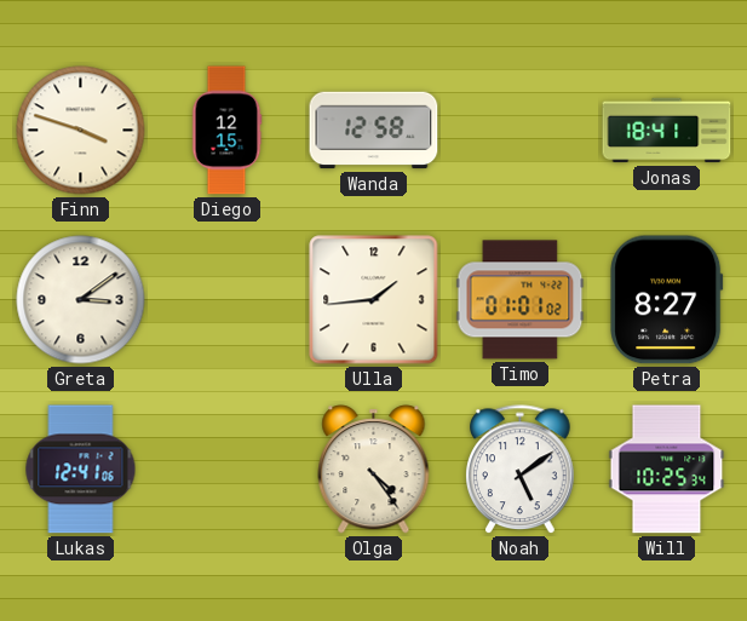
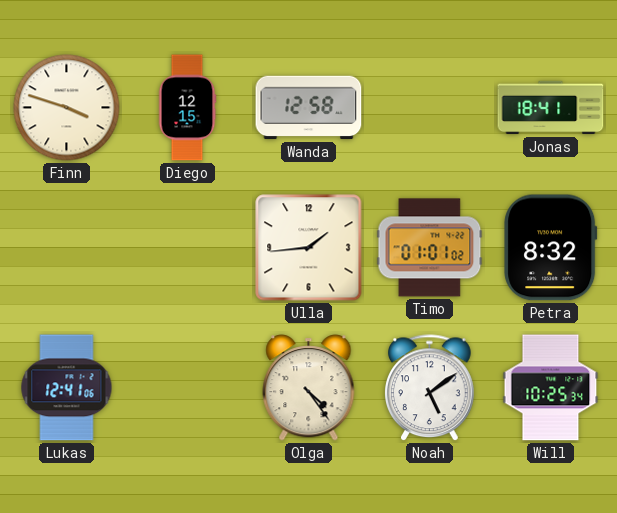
Greta: 3:09 -> none
Petra: 8:27 -> 8:32
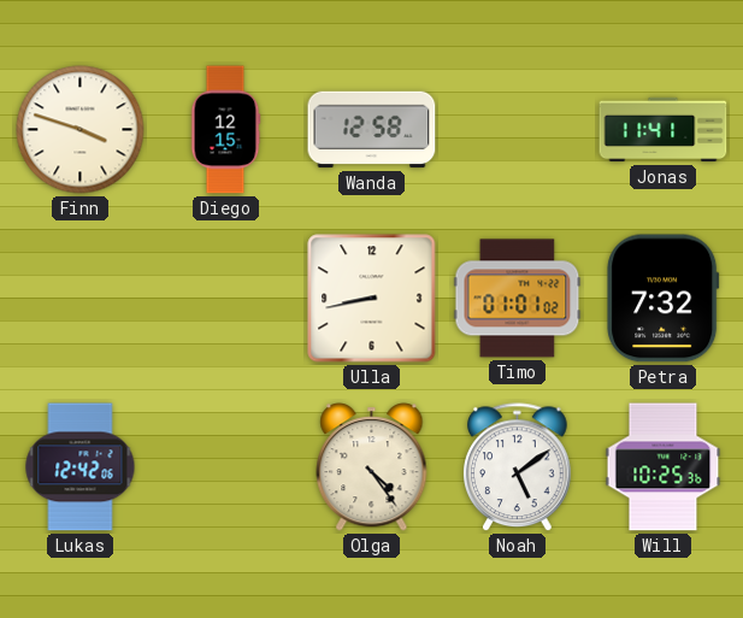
Jonas: 18:41 -> 11:41
Ulla: 1:44 -> 8:43
Petra: 8:32 -> 7:32
Lukas: 12:41 -> 12:42
Will: 10:25:34 -> 10:25:36
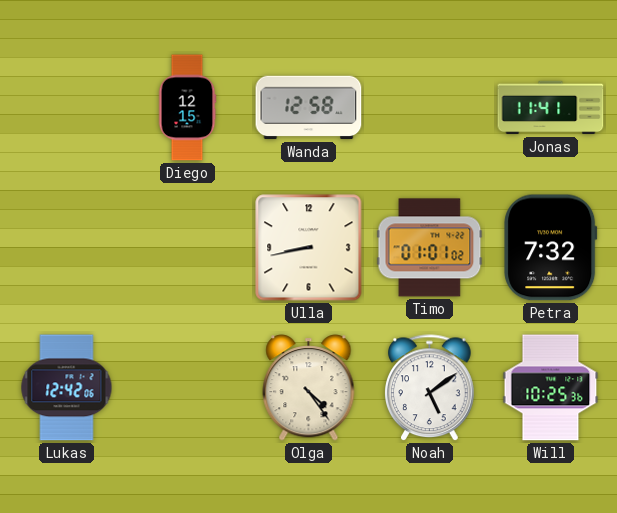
Finn: 3:48 -> none
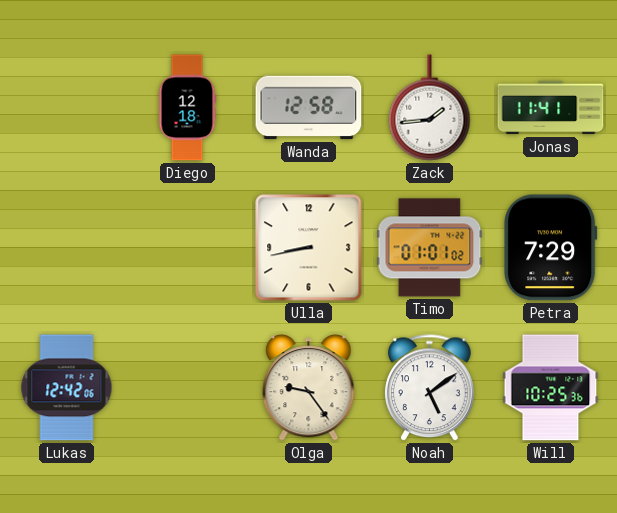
Diego: 12:15 -> 12:18
Zack: none -> 1:44
Petra: 7:32 -> 7:29
Olga: 4:24 -> 9:24
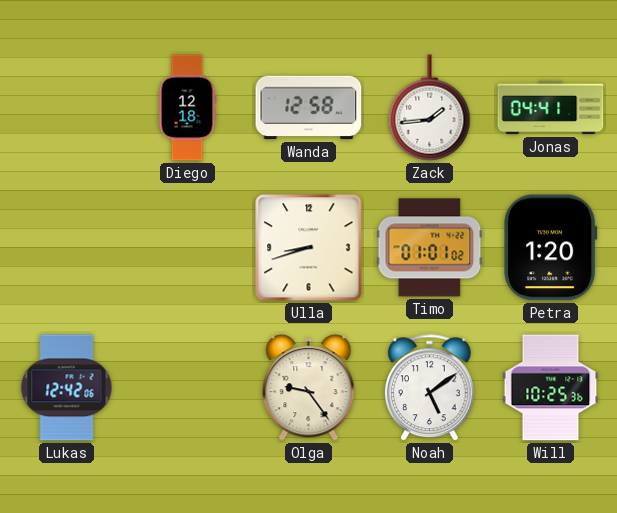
Jonas: 11:41 -> 04:41
Ulla: 8:43 -> 8:42
Petra: 7:29 -> 1:20
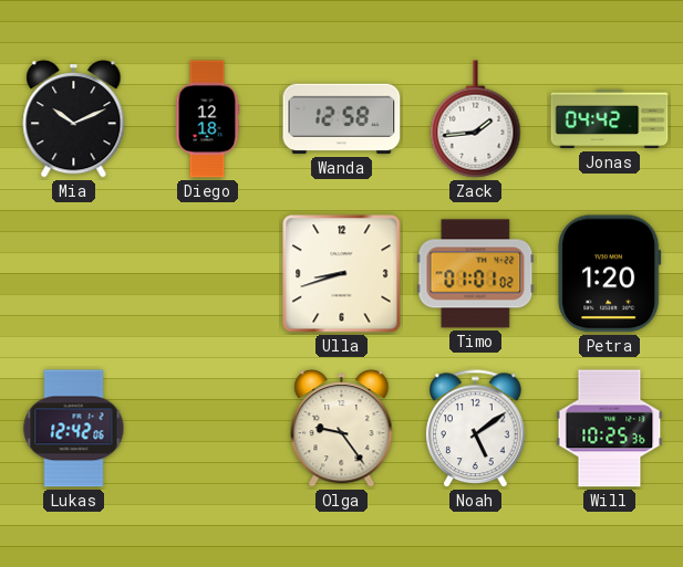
Mia: none -> 10:11
Jonas: 04:41 -> 04:42
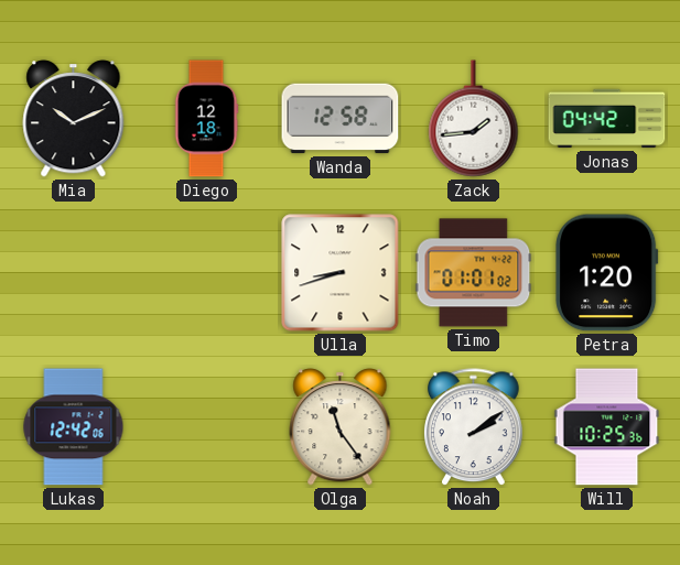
Olga: 9:24 -> 11:24
Noah: 5:09 -> 2:09
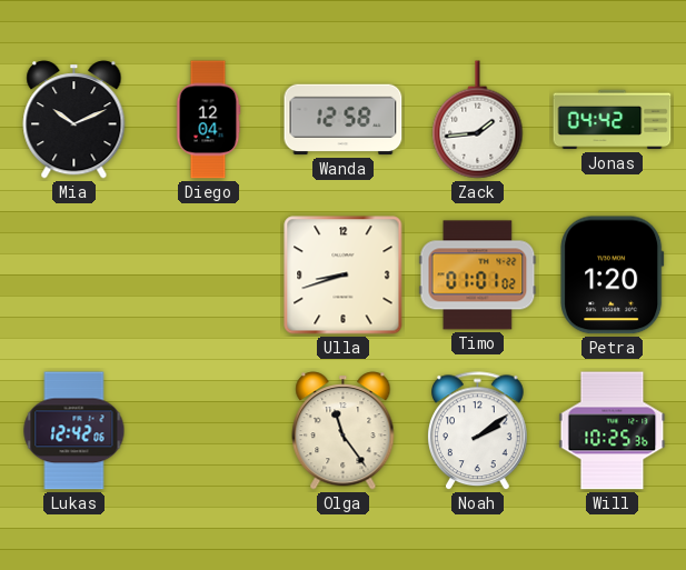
Diego: 12:18 -> 12:04
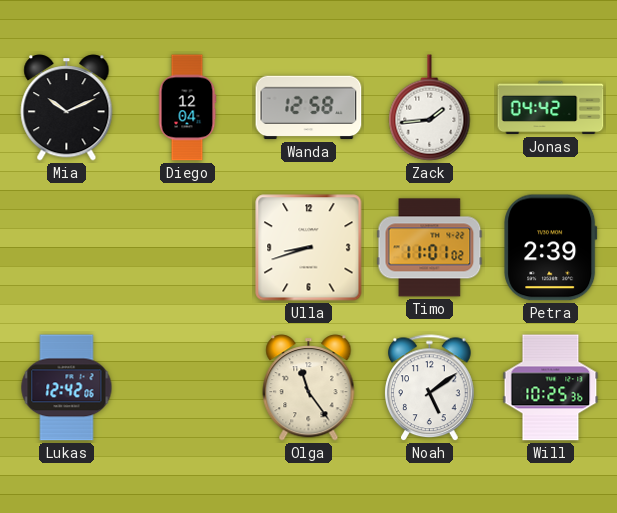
Timo: 01:01 -> 11:01
Petra: 1:20 -> 2:39
Noah: 2:09 -> 5:09
